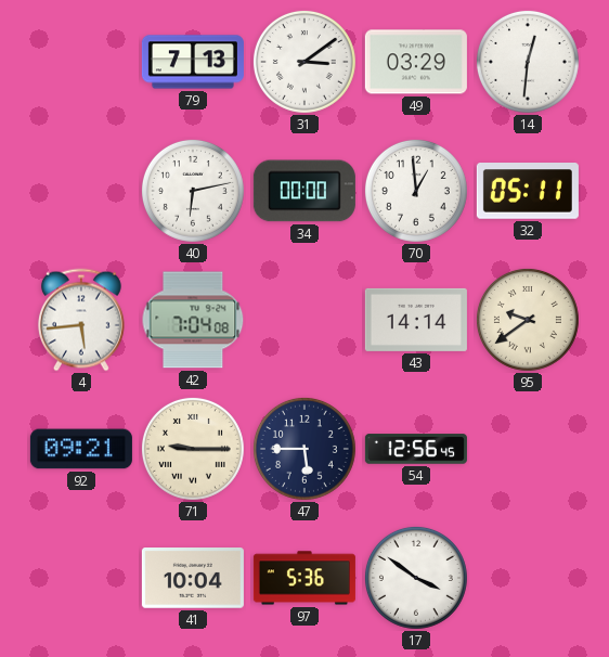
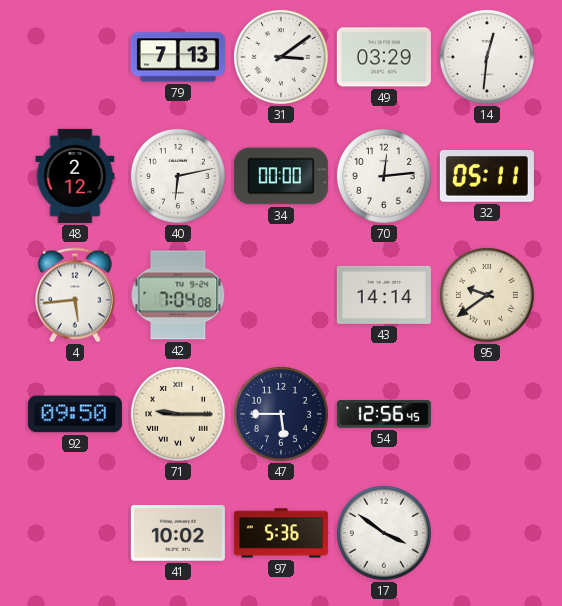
48: none -> 2:12
70: 12:59 -> 12:14
92: 09:21 -> 09:50
41: 10:04 -> 10:02
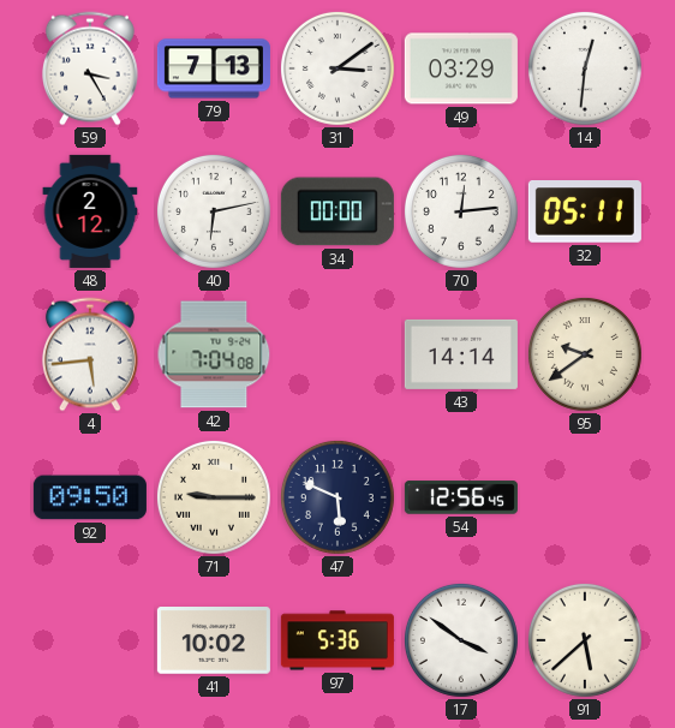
59: none -> 3:25
47: 5:45 -> 5:49
91: none -> 5:38
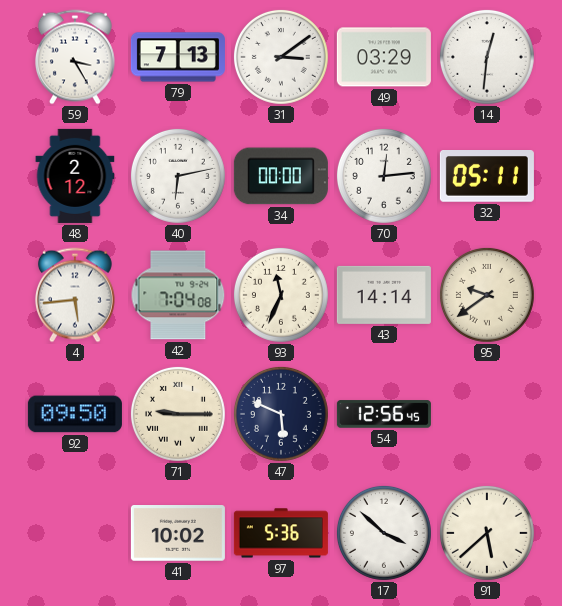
93: none -> 11:34
17: 3:51 -> 3:52
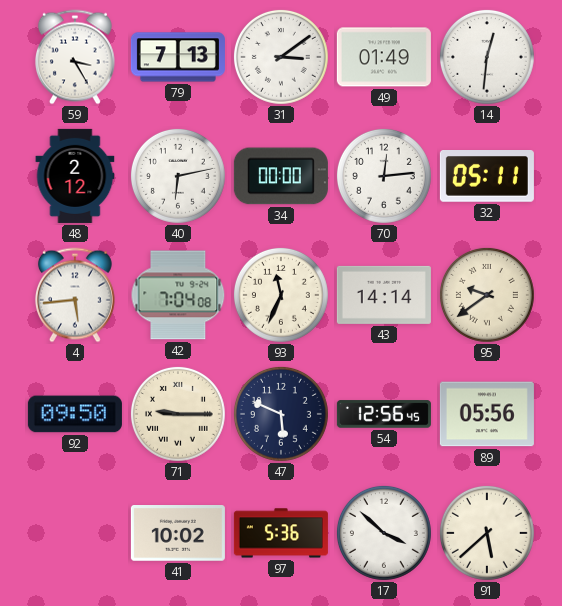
49: 03:29 -> 01:49
89: none -> 05:56
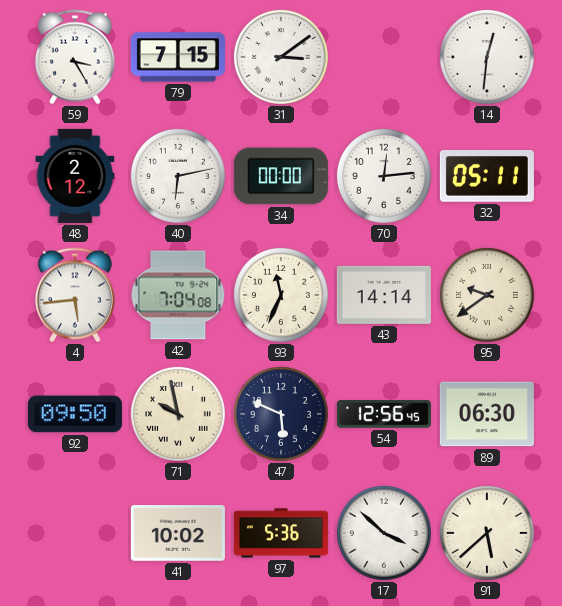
79: 7:13 -> 7:15
49: 01:49 -> none
71: 9:15 -> 9:58
89: 05:56 -> 06:30
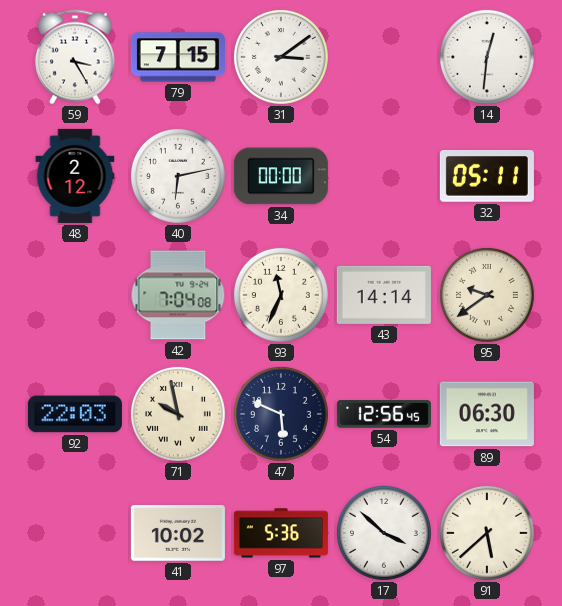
70: 12:14 -> none
4: 5:44 -> none
92: 09:50 -> 22:03
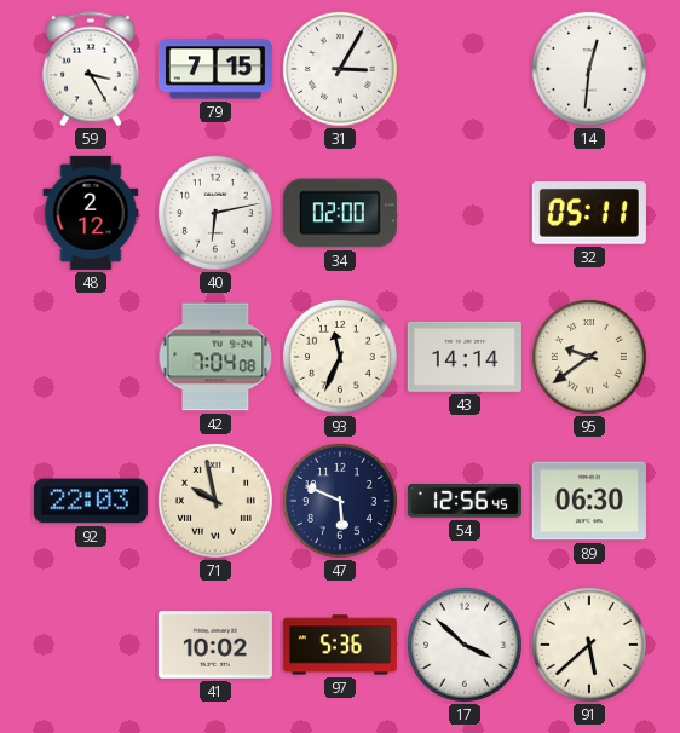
31: 3:09 -> 3:05
34: 00:00 -> 02:00
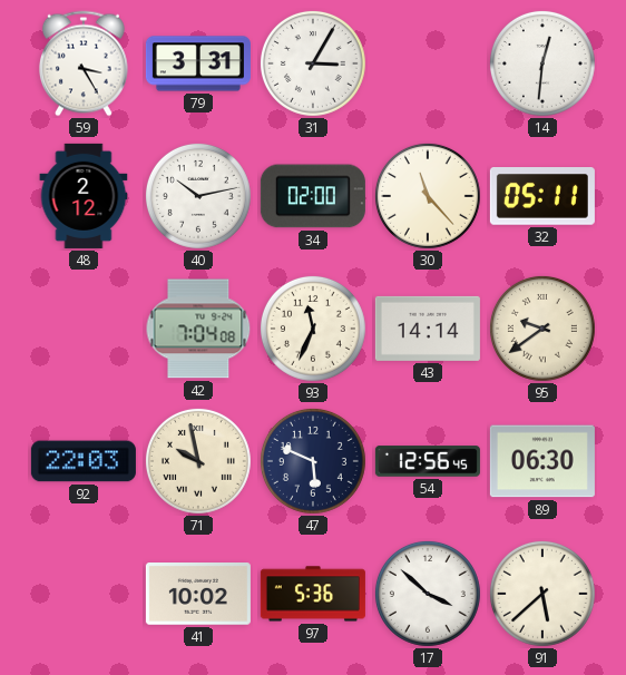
79: 7:15 -> 3:31
40: 6:13 -> 10:13
30: none -> 11:23
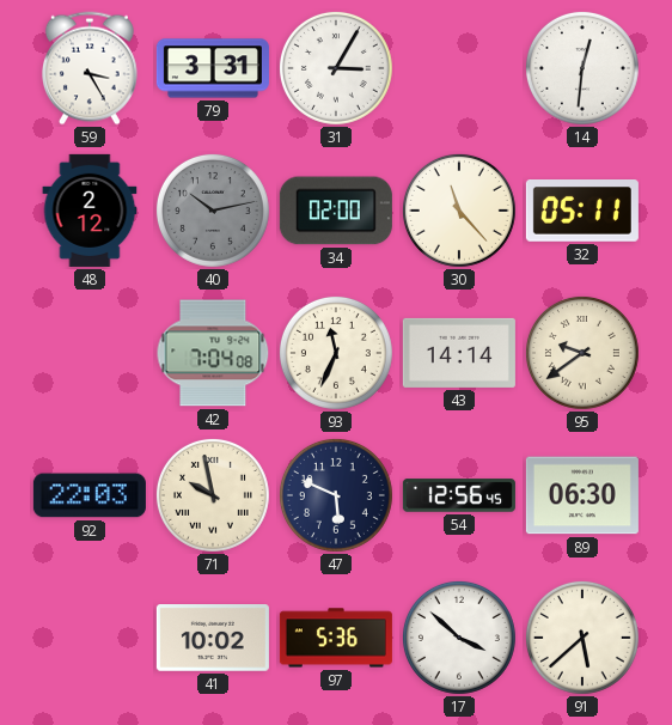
40 dial: white -> grey
